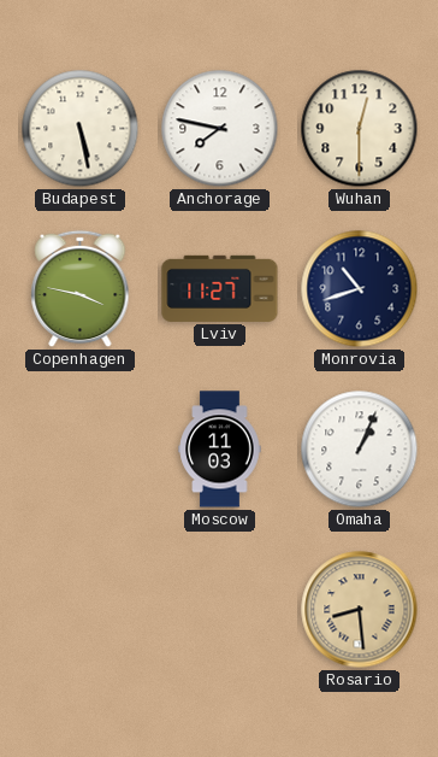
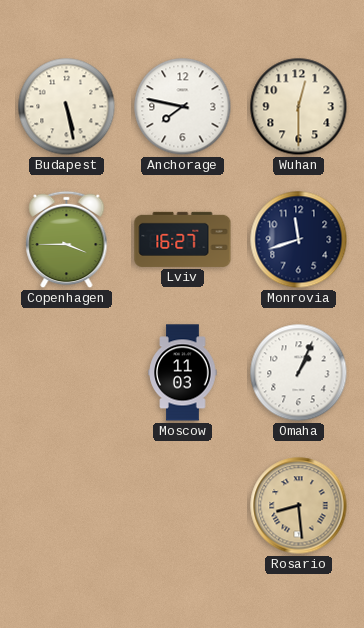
Copenhagen: 3:47 -> 3:45
Lviv: 11:27 -> 16:27
Monrovia: 10:42 -> 11:42
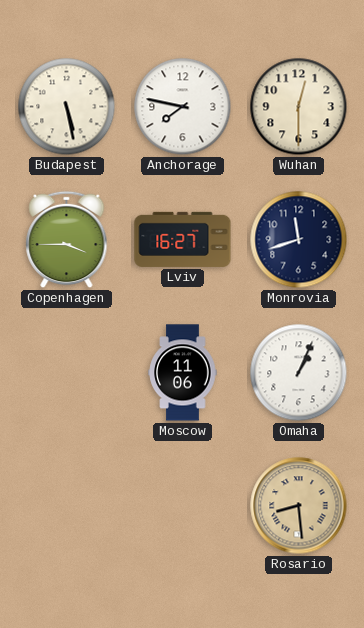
Moscow: 11:03 -> 11:06
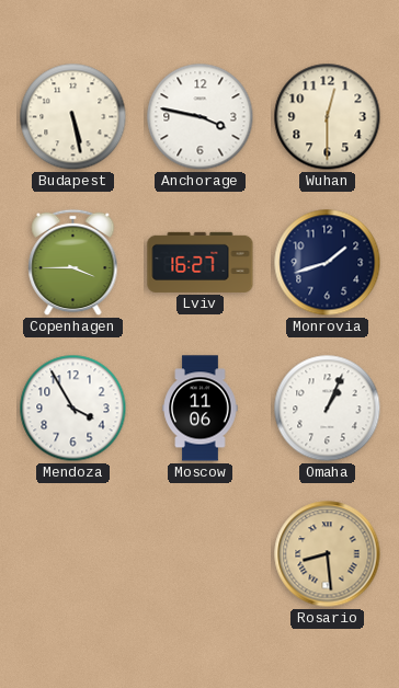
Anchorage: 7:47 -> 3:47
Monrovia: 11:42 -> 1:42
Mendoza: none -> 3:55
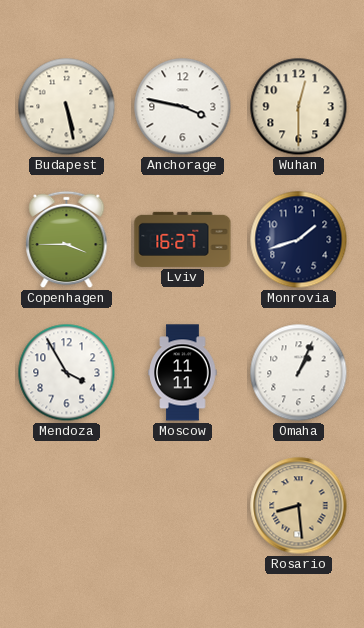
Moscow: 11:06 -> 11:11
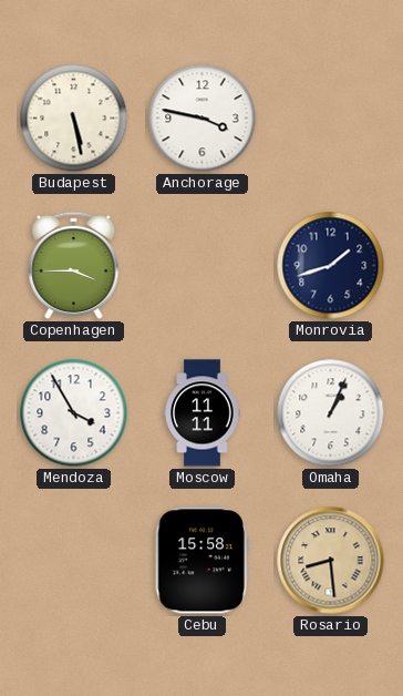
Wuhan: 12:30 -> none
Lviv: 16:27 -> none
Cebu: none -> 15:58
